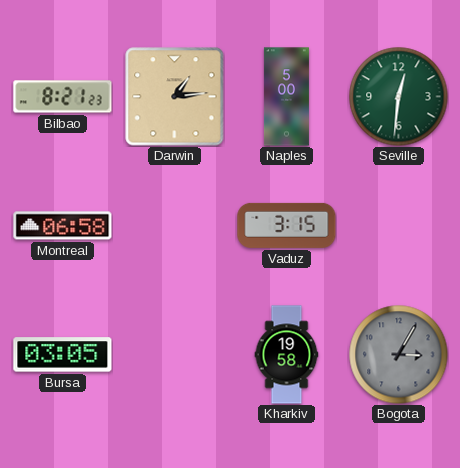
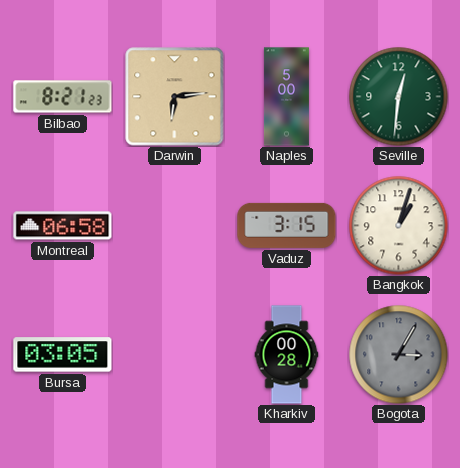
Darwin: 1:14 -> 6:14
Bangkok: none -> 1:03
Kharkiv: 19:58 -> 00:28
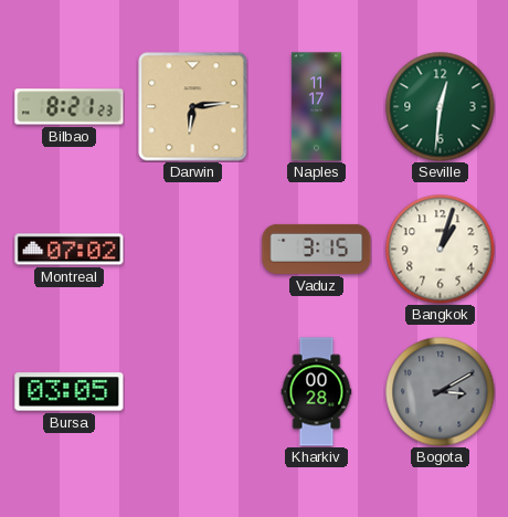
Naples: 5:00 -> 11:17
Montreal: 06:58 -> 07:02
Bogota: 3:05 -> 3:10
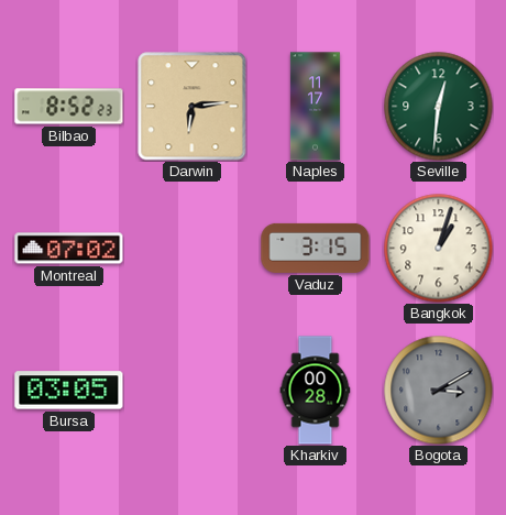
Bilbao: 8:21 -> 8:52
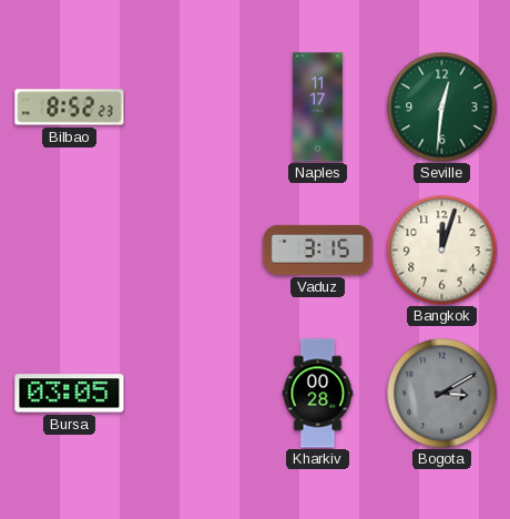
Darwin: 6:14 -> none
Montreal: 07:02 -> none
Bangkok: 1:03 -> 12:03
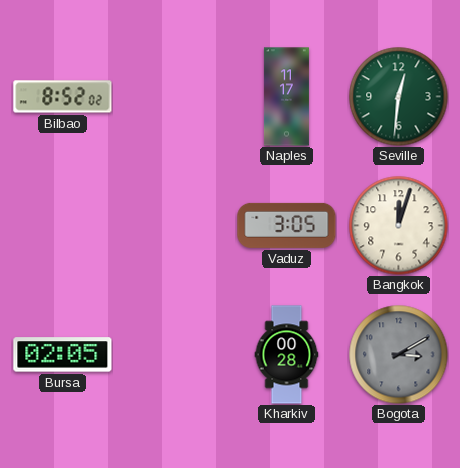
Bilbao: 8:52:23 -> 8:52:02
Vaduz: 3:15 -> 3:05
Bursa: 03:05 -> 02:05
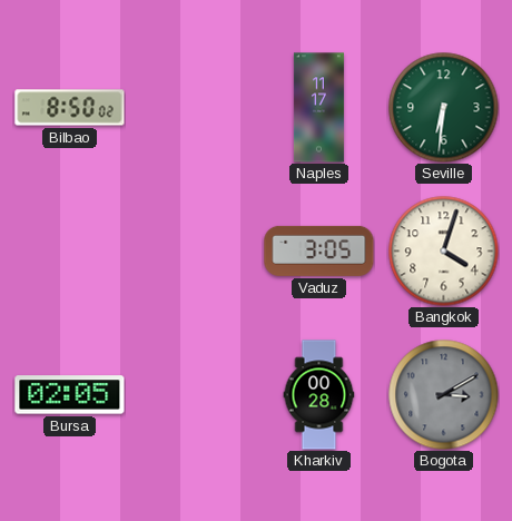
Bilbao: 8:52 -> 8:50
Seville: 12:31 -> 6:31
Bangkok: 12:03 -> 4:03
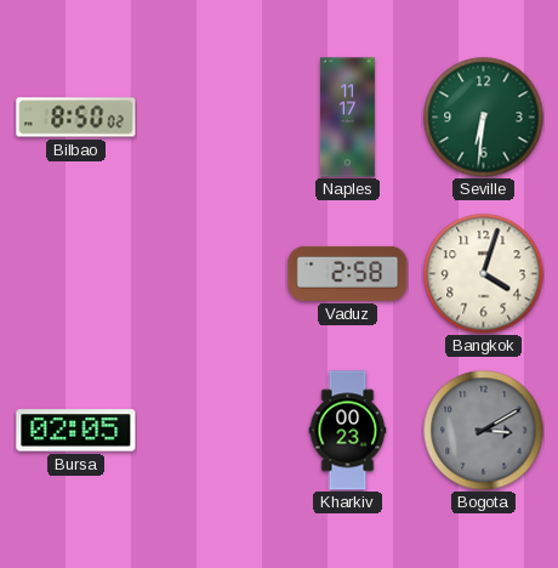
Vaduz: 3:05 -> 2:58
Kharkiv: 00:28 -> 00:23
